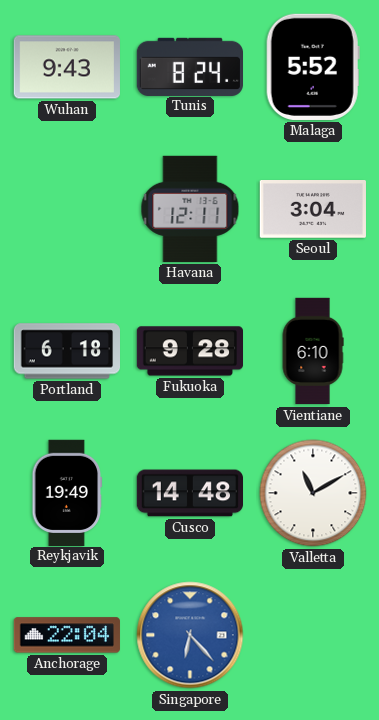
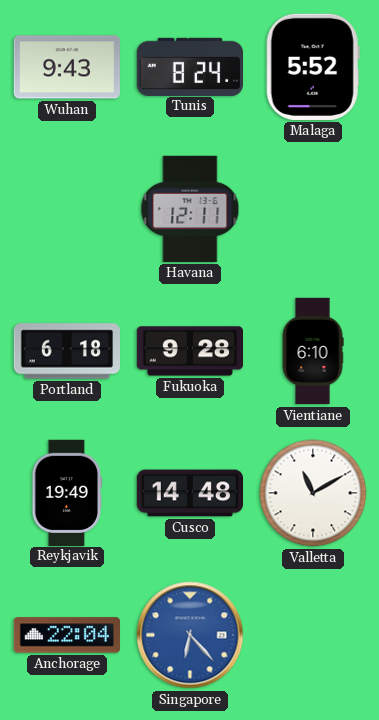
Seoul: 3:04 -> none
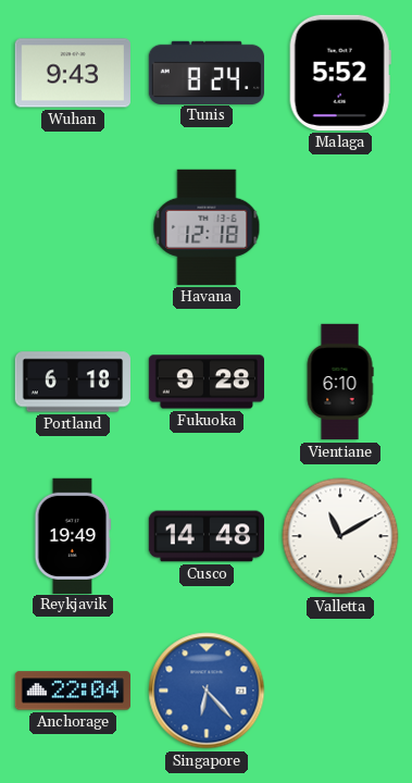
Havana: 12:11 -> 12:18
